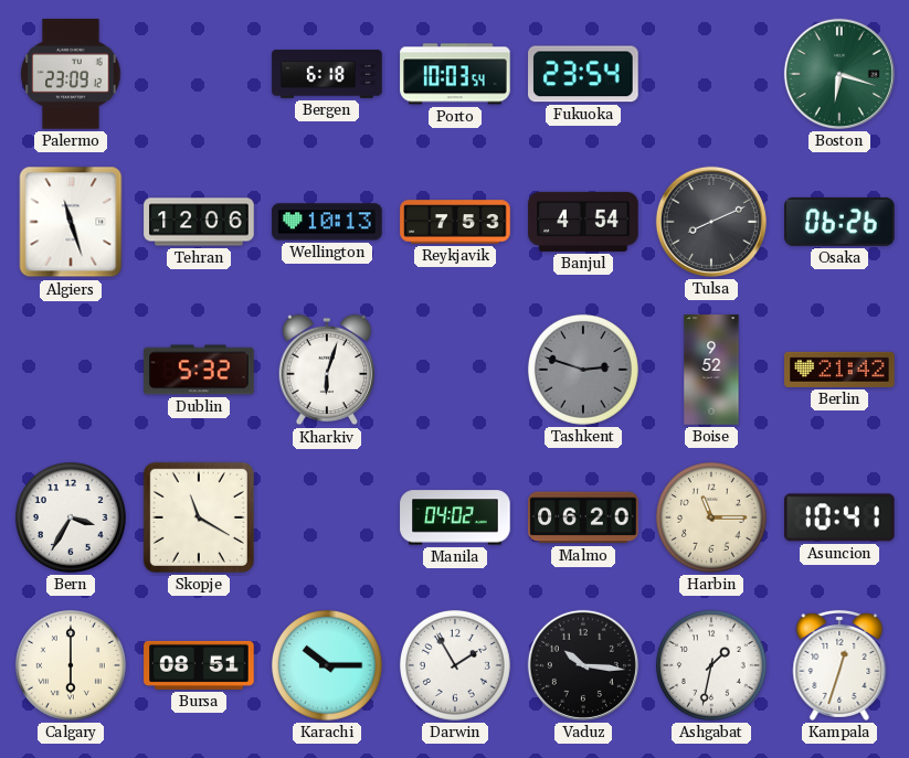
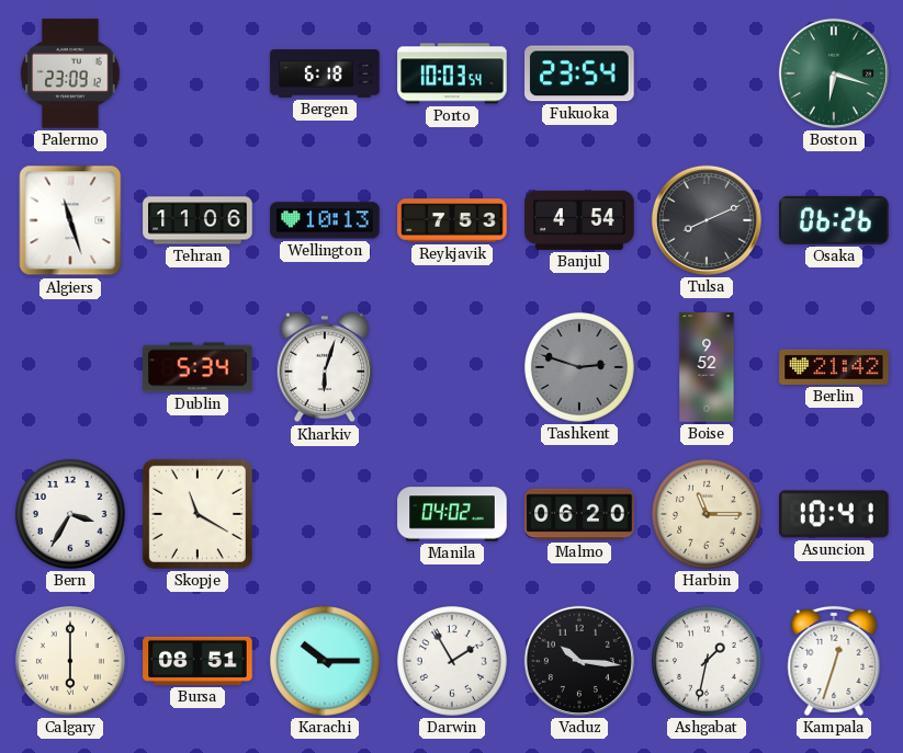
Tehran: 12:06 -> 11:06
Dublin: 5:32 -> 5:34
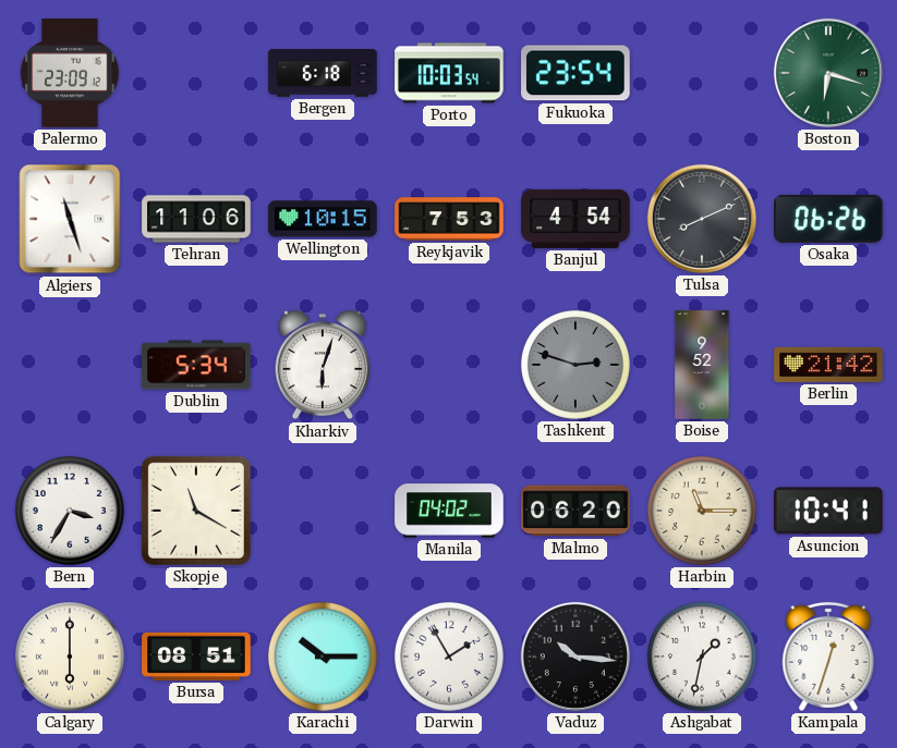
Wellington: 10:13 -> 10:15
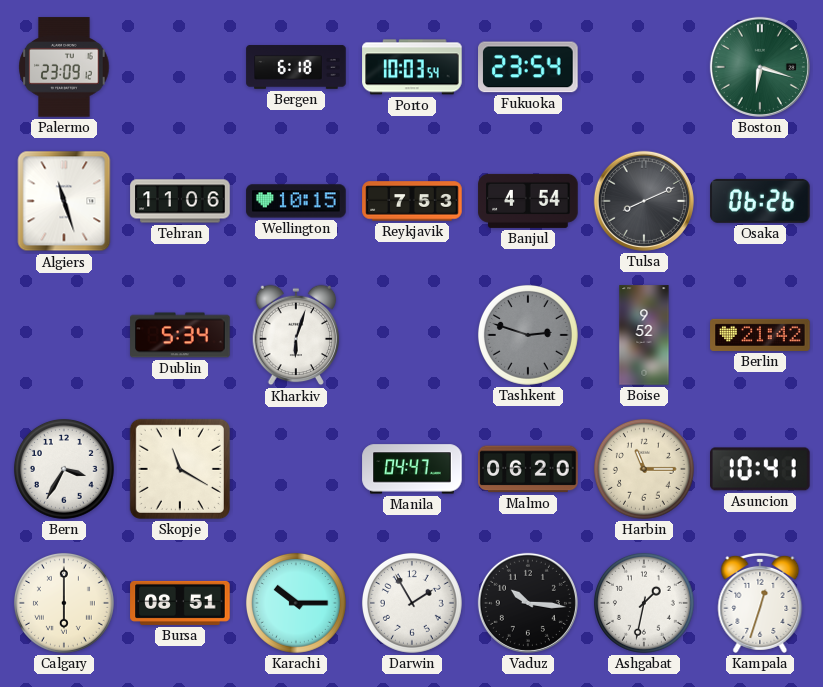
Manila: 04:02 -> 04:47
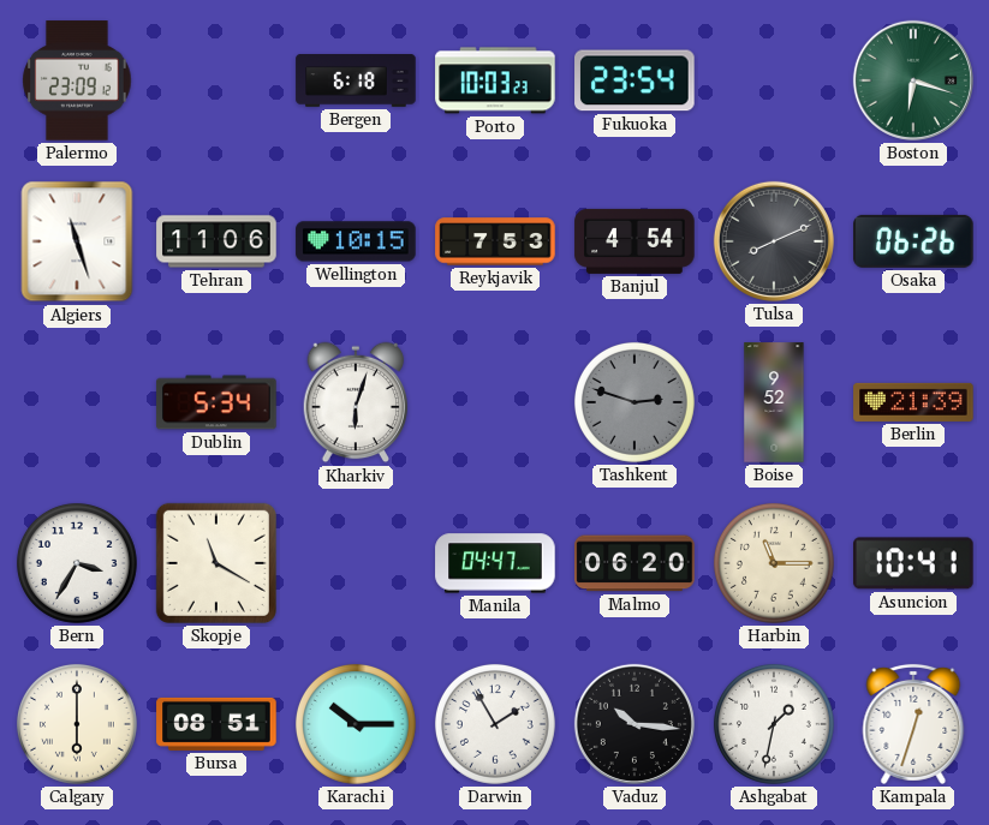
Porto: 10:03:54 -> 10:03:23
Berlin: 21:42 -> 21:39
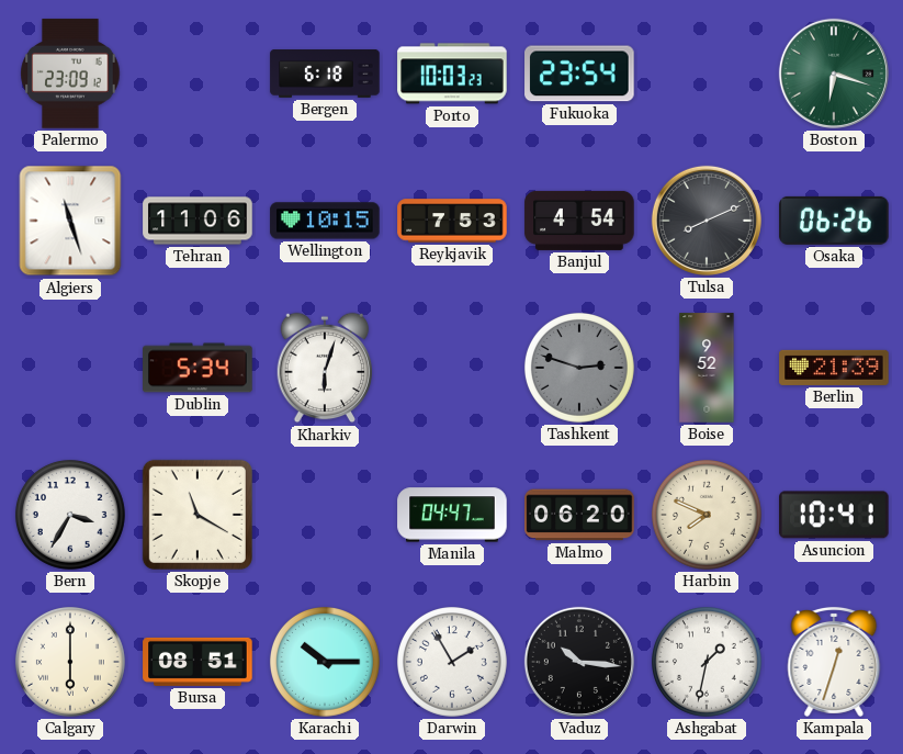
Harbin: 11:15 -> 7:49
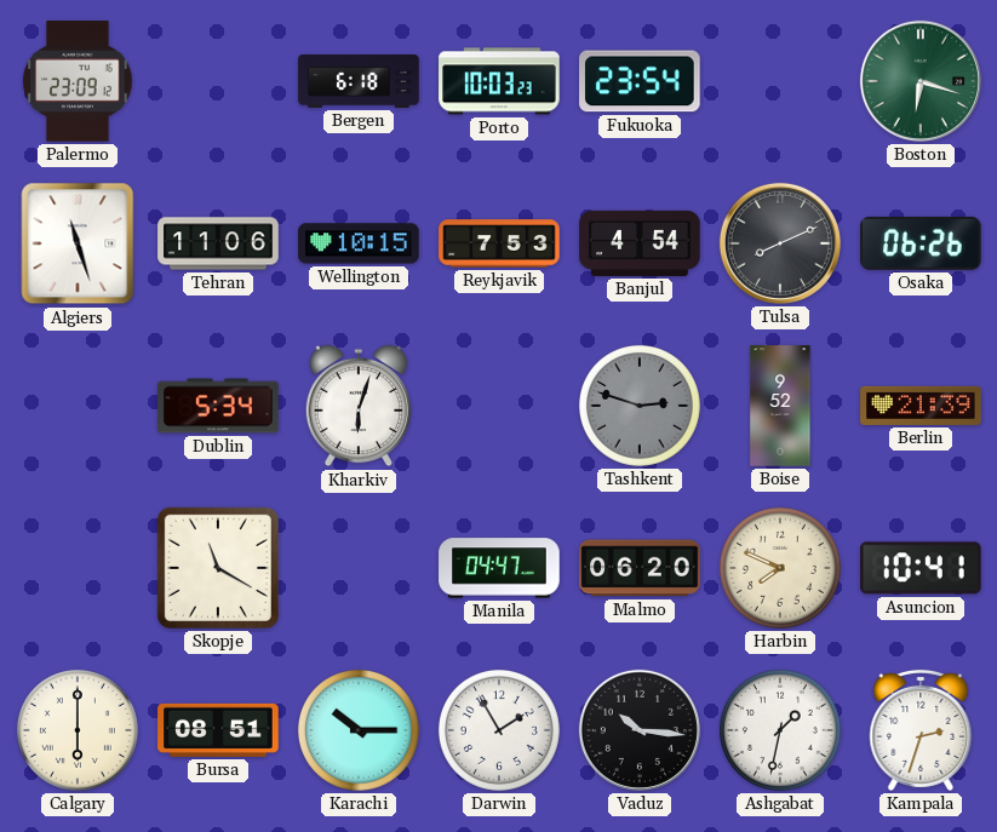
Bern: 3:35 -> none
Kampala: 12:33 -> 2:33
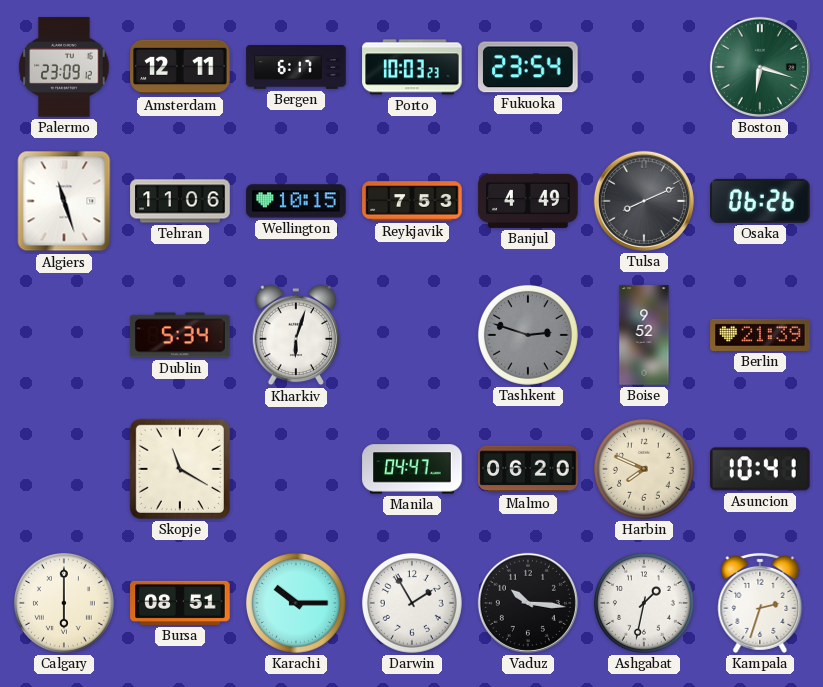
Amsterdam: none -> 12:11
Bergen: 6:18 -> 6:17
Banjul: 4:54 -> 4:49
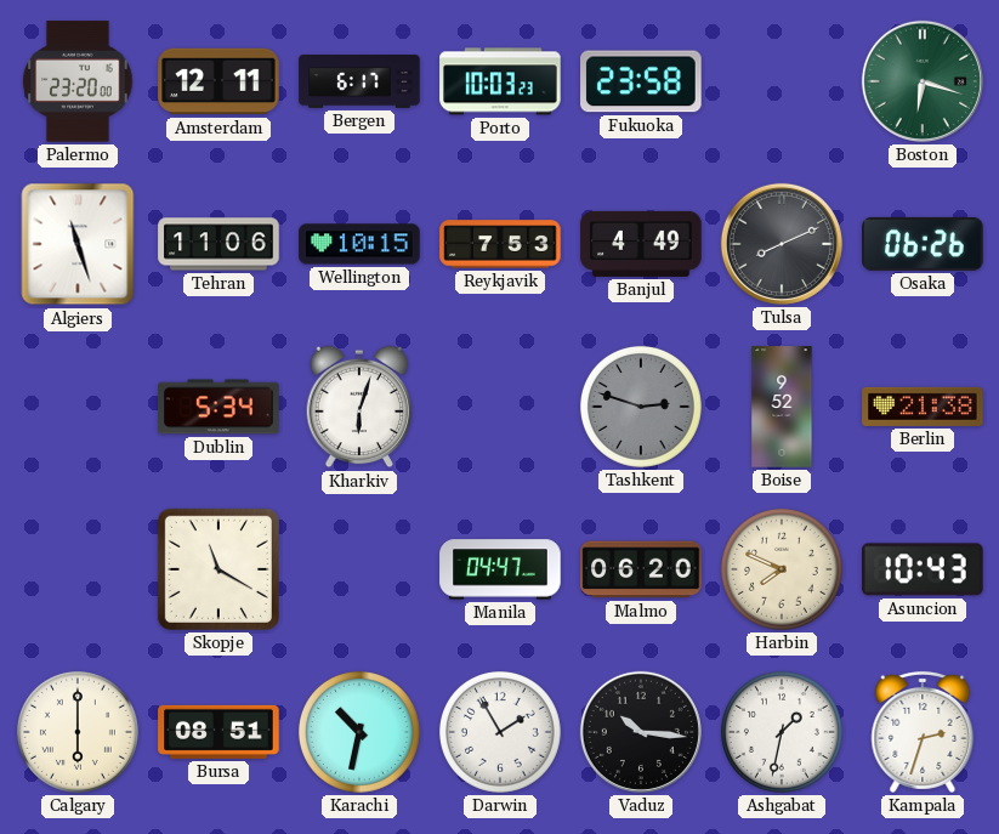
Palermo: 23:09 -> 23:20
Fukuoka: 23:54 -> 23:58
Berlin: 21:39 -> 21:38
Asuncion: 10:41 -> 10:43
Karachi: 10:15 -> 10:32
